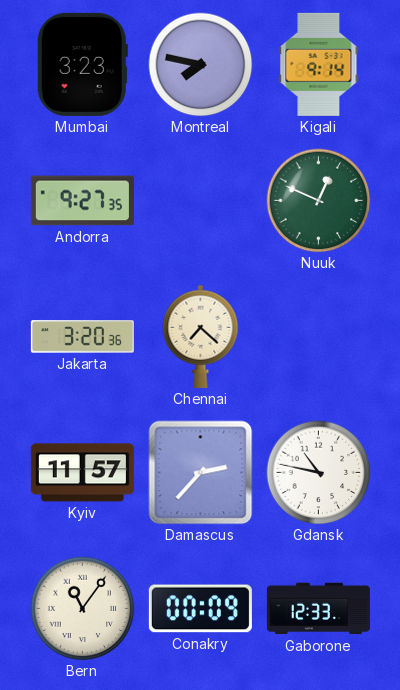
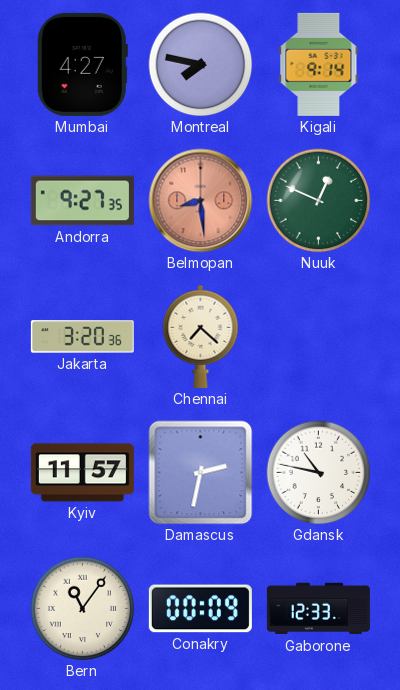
Mumbai: 3:23 -> 4:27
Belmopan: none -> 8:29
Damascus: 2:37 -> 2:32
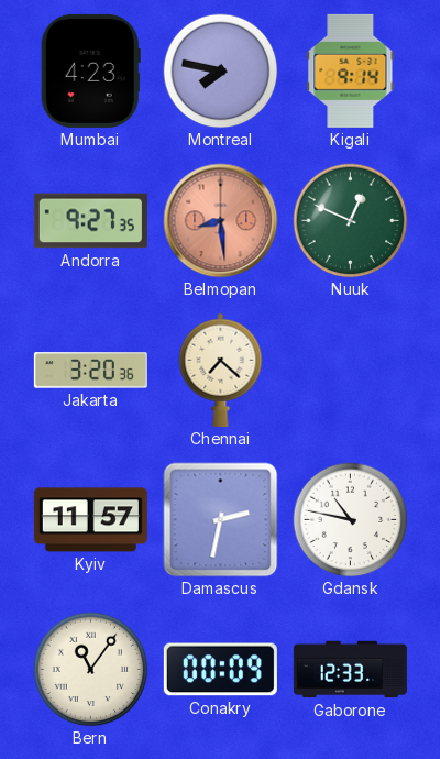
Mumbai: 4:27 -> 4:23
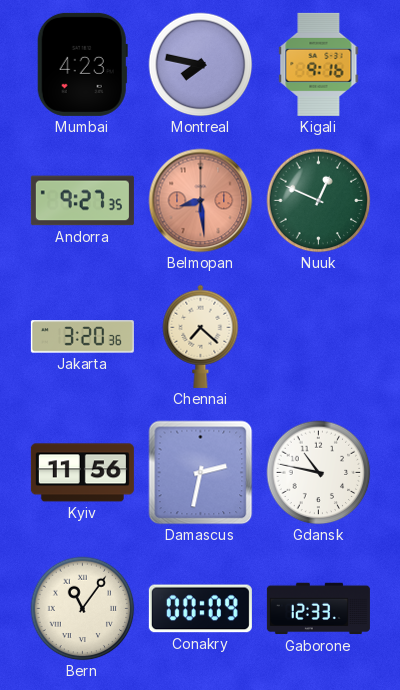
Kigali: 9:14 -> 9:16
Kyiv: 11:57 -> 11:56
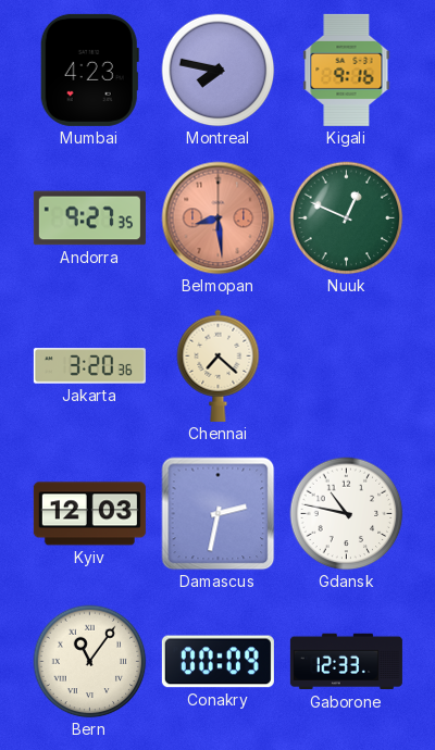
Kyiv: 11:56 -> 12:03
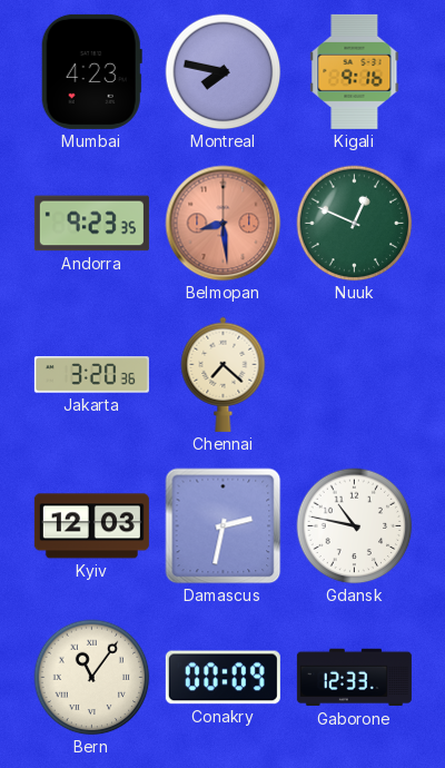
Andorra: 9:27 -> 9:23
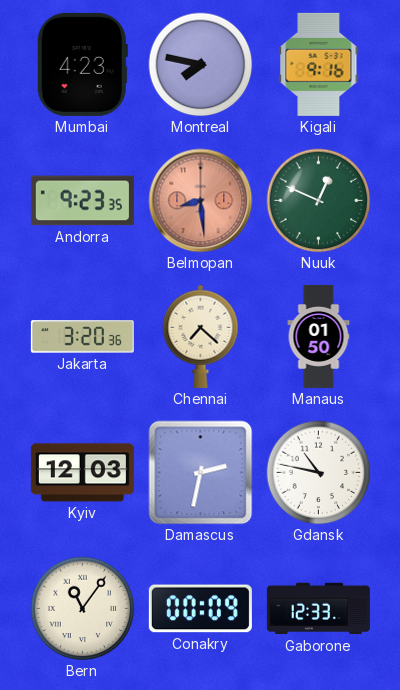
Manaus: none -> 01:50
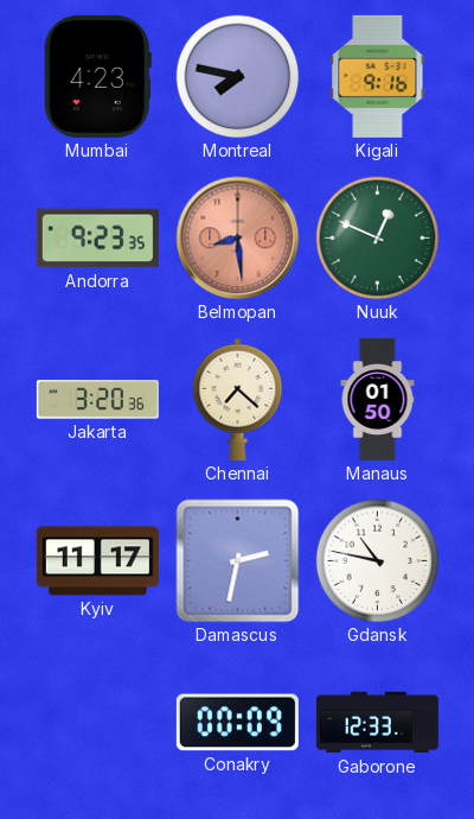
Kyiv: 12:03 -> 11:17
Bern: 11:06 -> none
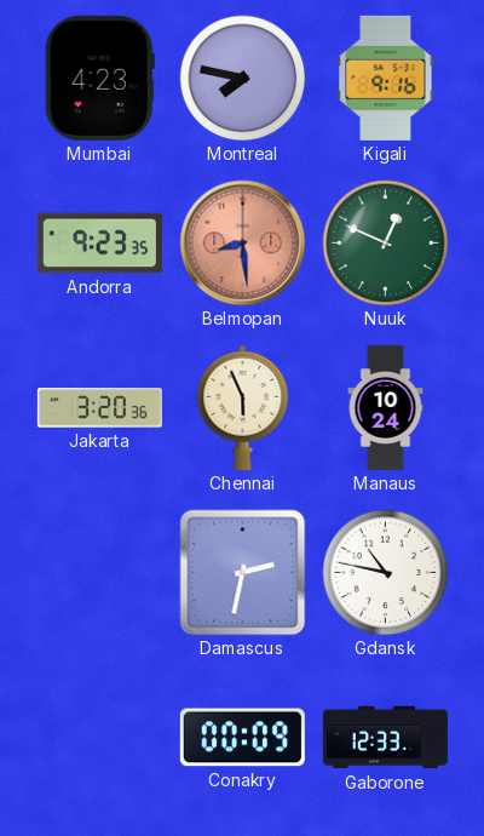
Chennai: 7:22 -> 5:56
Manaus: 01:50 -> 10:24
Kyiv: 11:17 -> none
